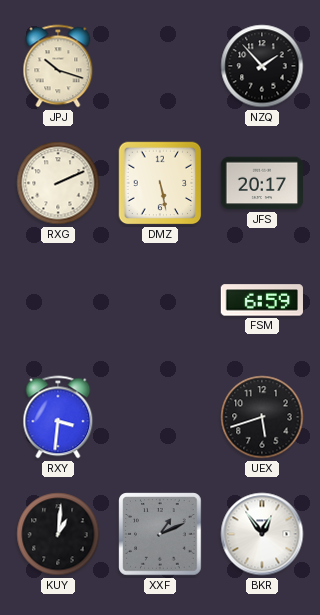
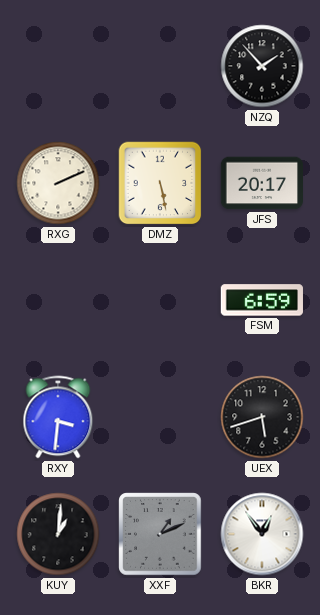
JPJ: 10:18 -> none
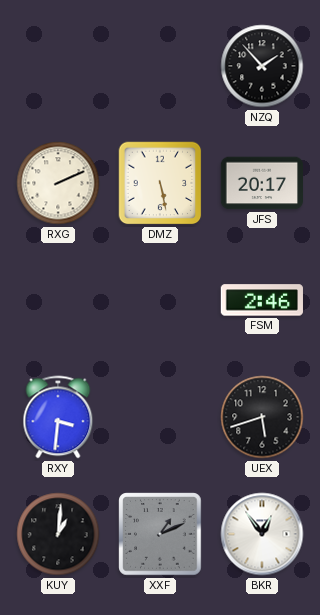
FSM: 6:59 -> 2:46
